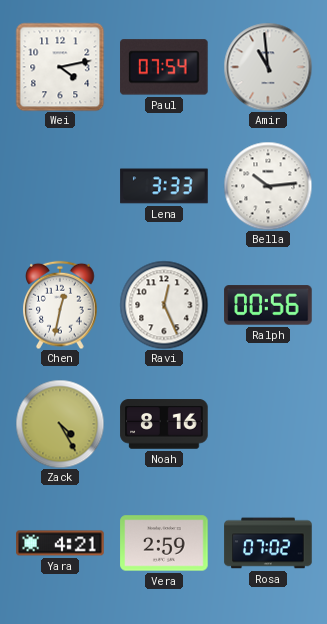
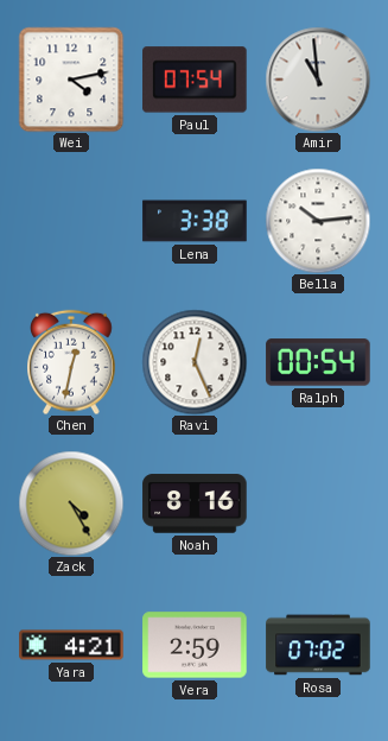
Lena: 3:33 -> 3:38
Ralph: 00:56 -> 00:54
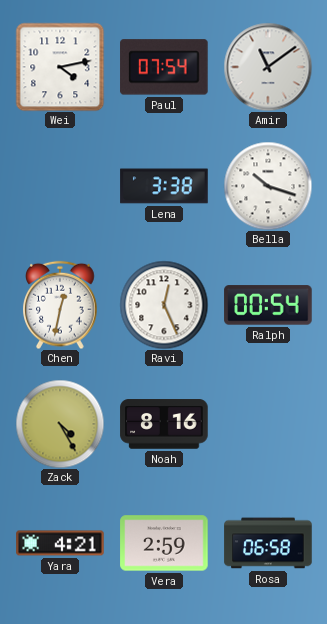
Amir: 10:59 -> 11:09
Bella: 10:14 -> 10:18
Rosa: 07:02 -> 06:58
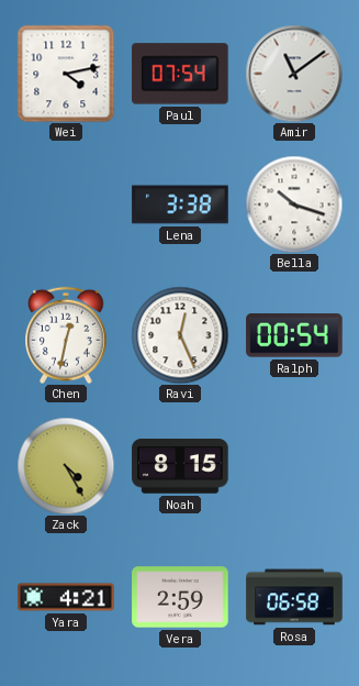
Noah: 8:16 -> 8:15
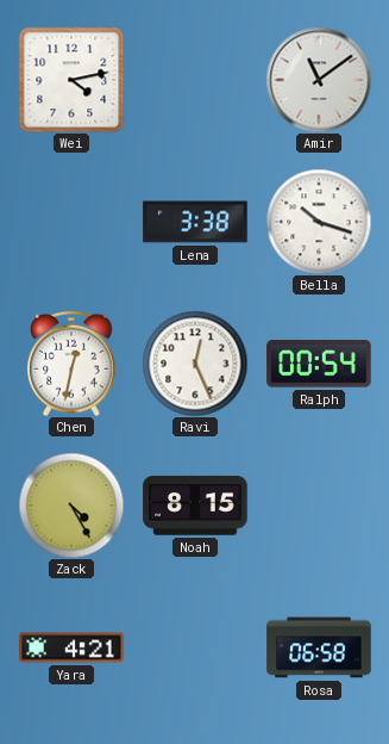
Paul: 07:54 -> none
Vera: 2:59 -> none
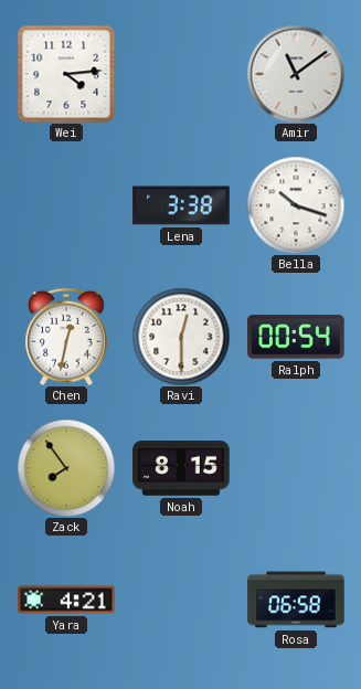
Wei: 4:13 -> 4:14
Ravi: 12:26 -> 12:30
Zack: 4:25 -> 7:54
